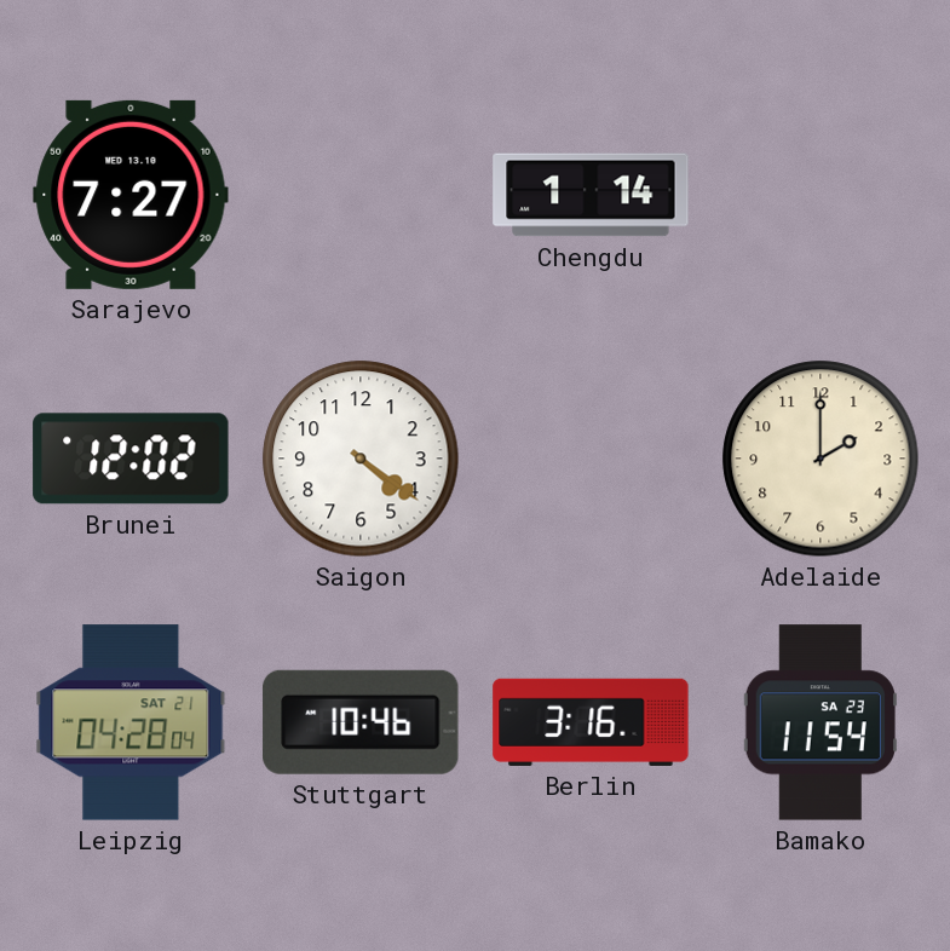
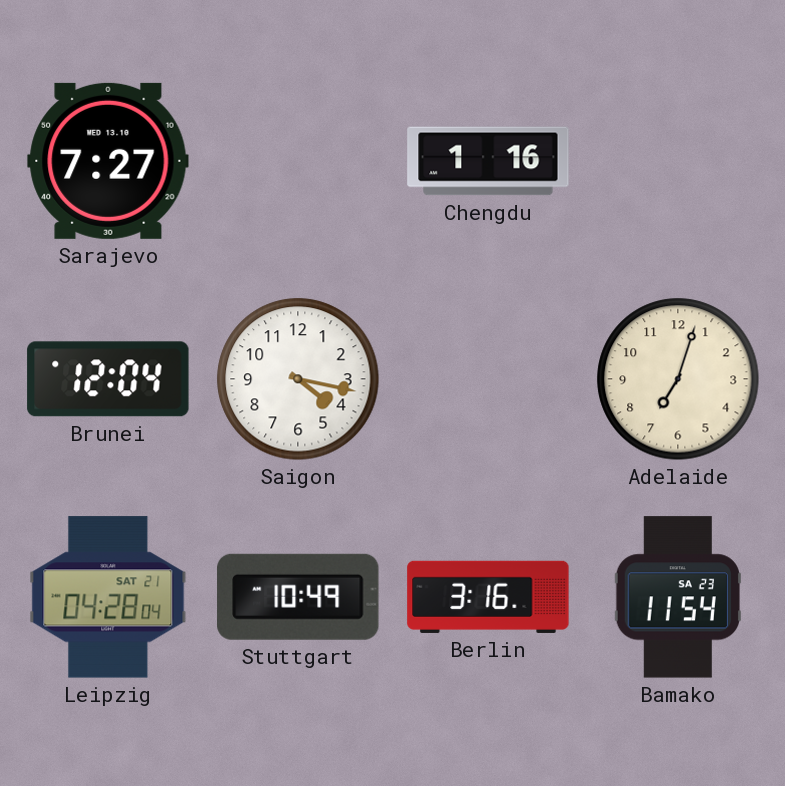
Chengdu: 1:14 -> 1:16
Brunei: 12:02 -> 12:04
Saigon: 4:21 -> 4:17
Adelaide: 2:00 -> 7:03
Stuttgart: 10:46 -> 10:49
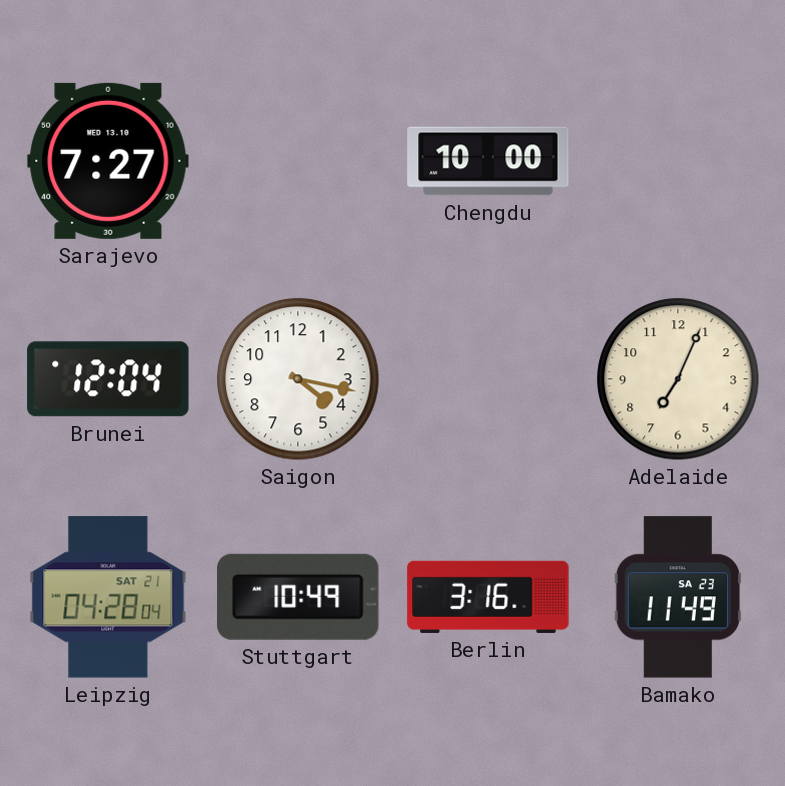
Chengdu: 1:16 -> 10:00
Adelaide: 7:03 -> 7:04
Bamako: 11:54 -> 11:49
